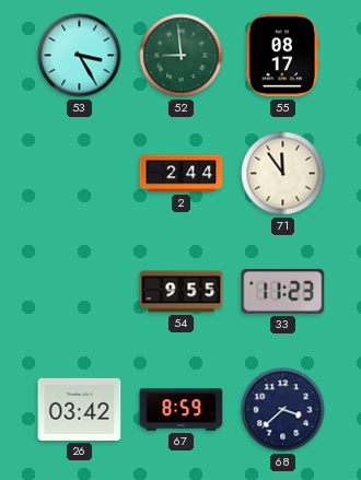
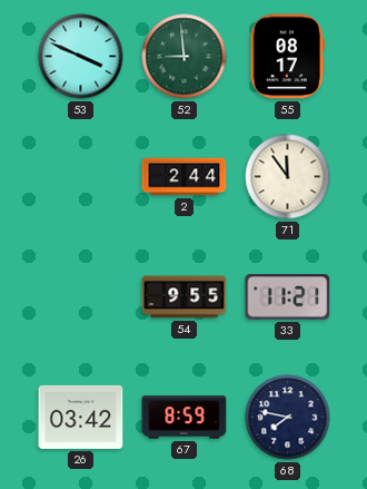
53: 3:25 -> 3:49
33: 11:23 -> 11:21
68: 3:38 -> 7:47
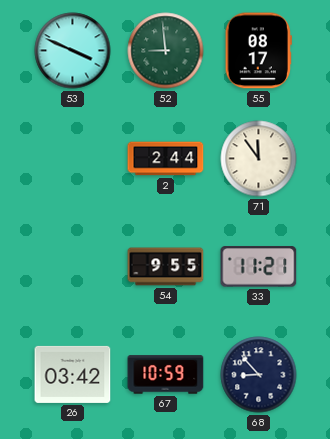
67: 8:59 -> 10:59
68: 7:47 -> 8:53
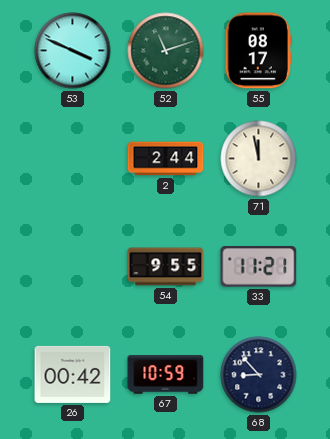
52: 8:59 -> 11:12
71: 11:54 -> 11:58
26: 03:42 -> 00:42
